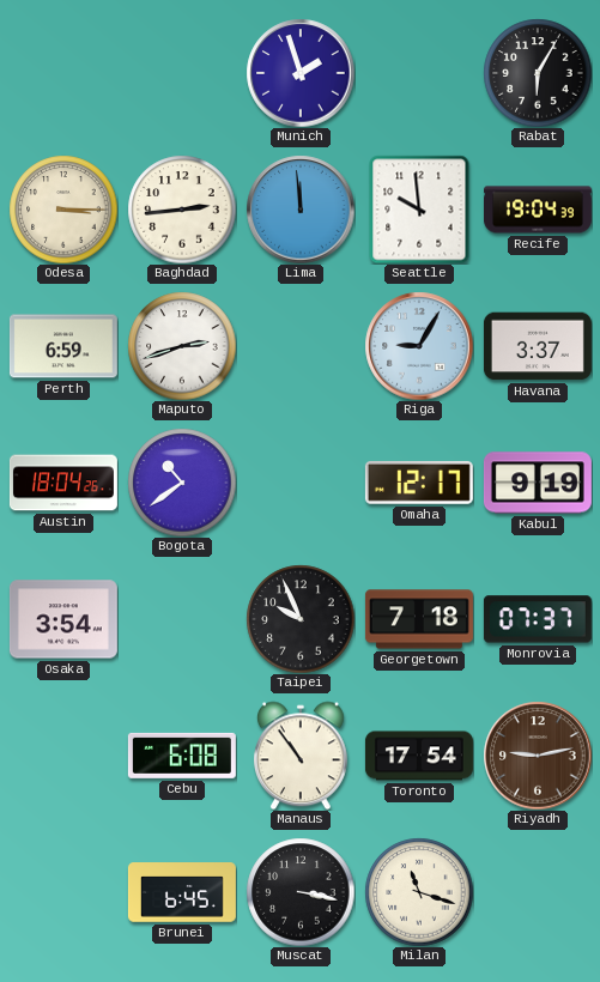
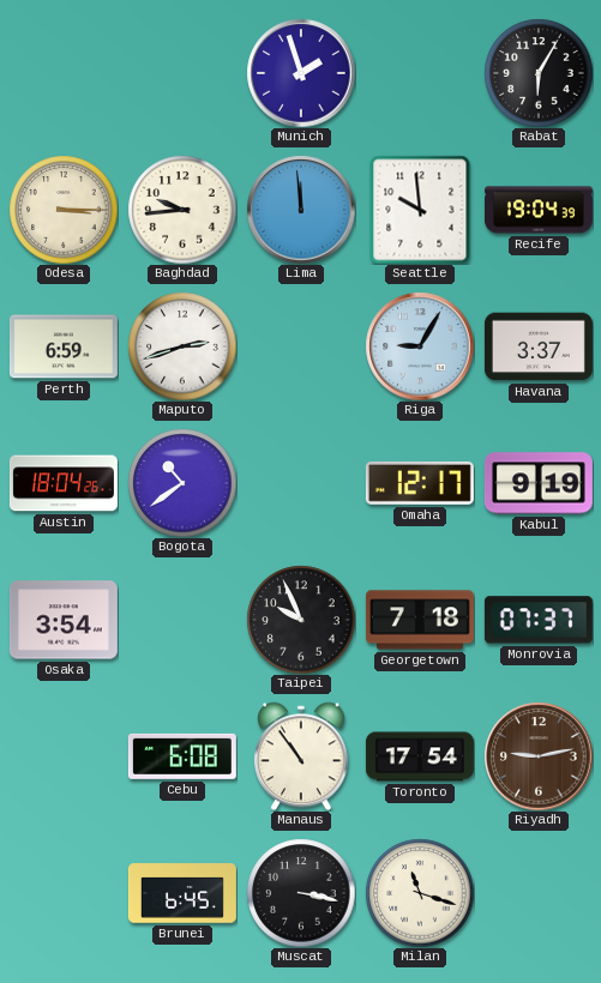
Baghdad: 2:44 -> 9:44
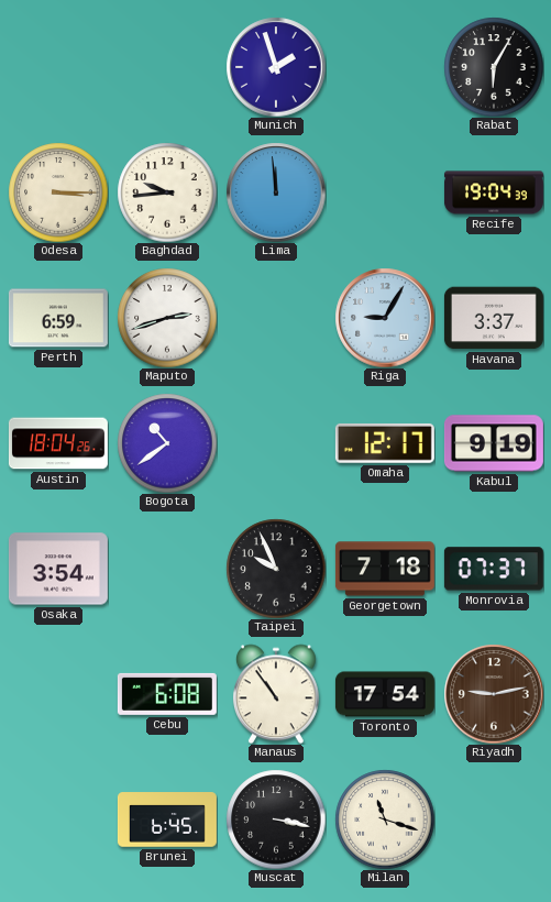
Seattle: 9:59 -> none
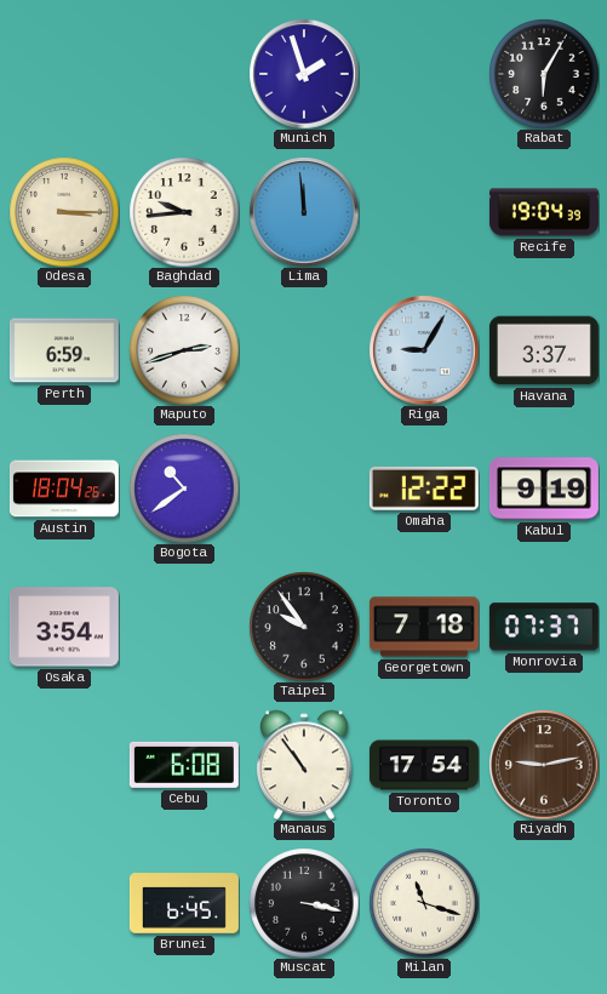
Omaha: 12:17 -> 12:22
Taipei: 9:56 -> 9:54
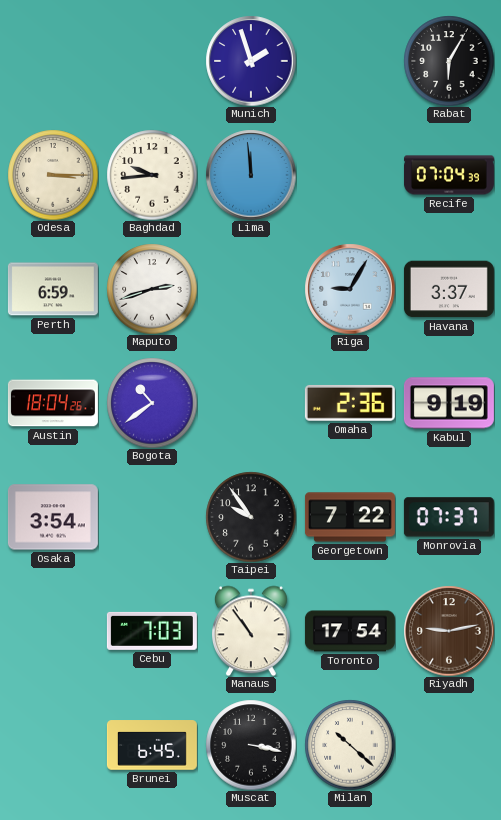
Recife: 19:04 -> 07:04
Omaha: 12:22 -> 2:36
Georgetown: 7:18 -> 7:22
Cebu: 6:08 -> 7:03
Milan: 11:18 -> 10:22
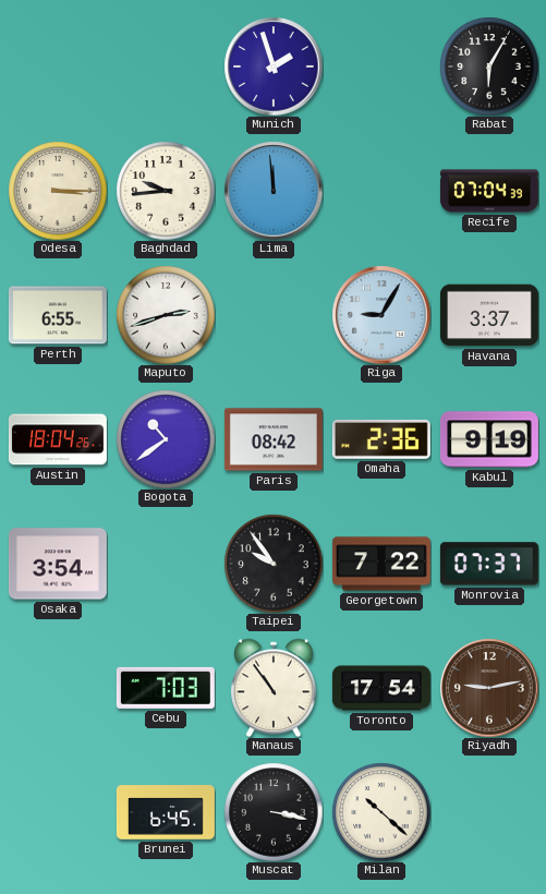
Perth: 6:59 -> 6:55
Paris: none -> 08:42
